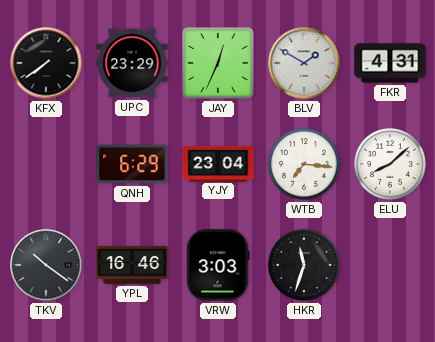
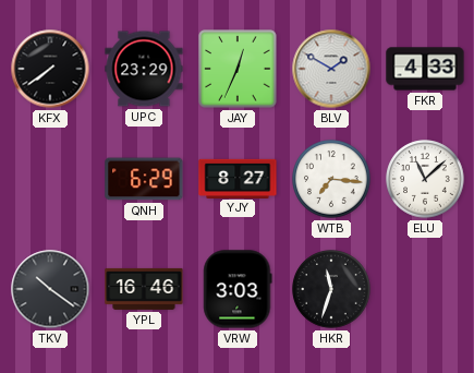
FKR: 4:31 -> 4:33
YJY: 23:04 -> 8:27
ELU: 8:08 -> 11:08
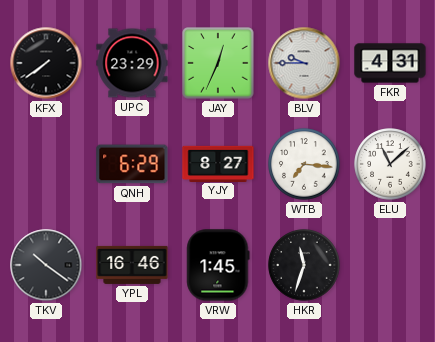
BLV: 1:50 -> 9:45
FKR: 4:33 -> 4:31
VRW: 3:03 -> 1:45
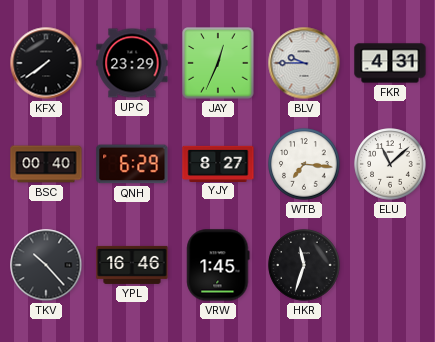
BSC: none -> 00:40
TKV: 10:21 -> 10:23
